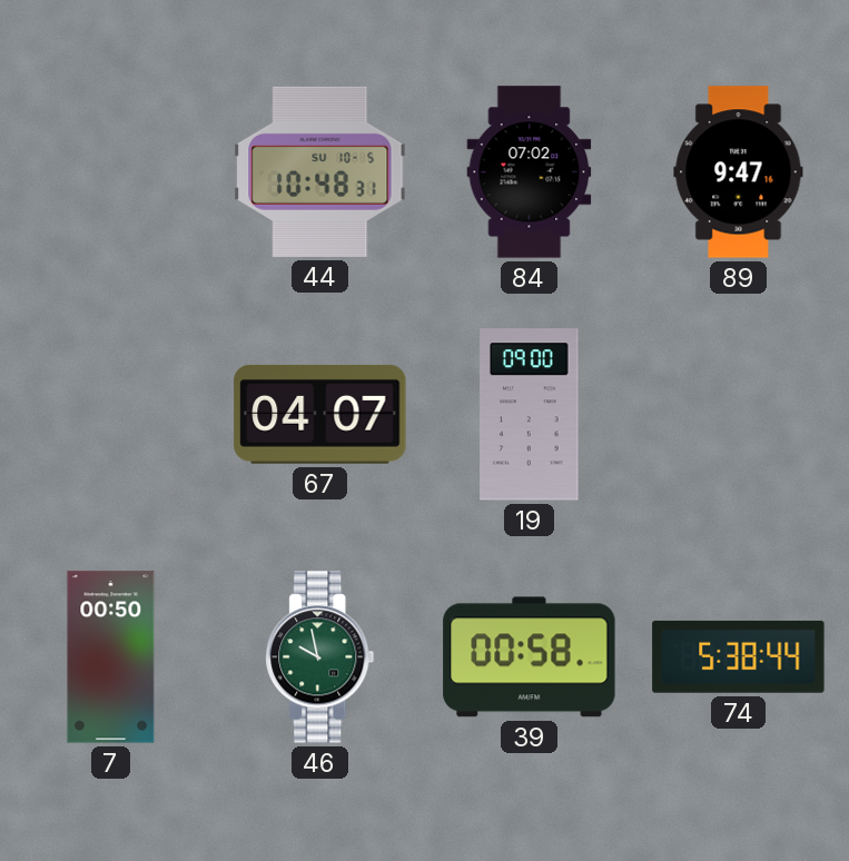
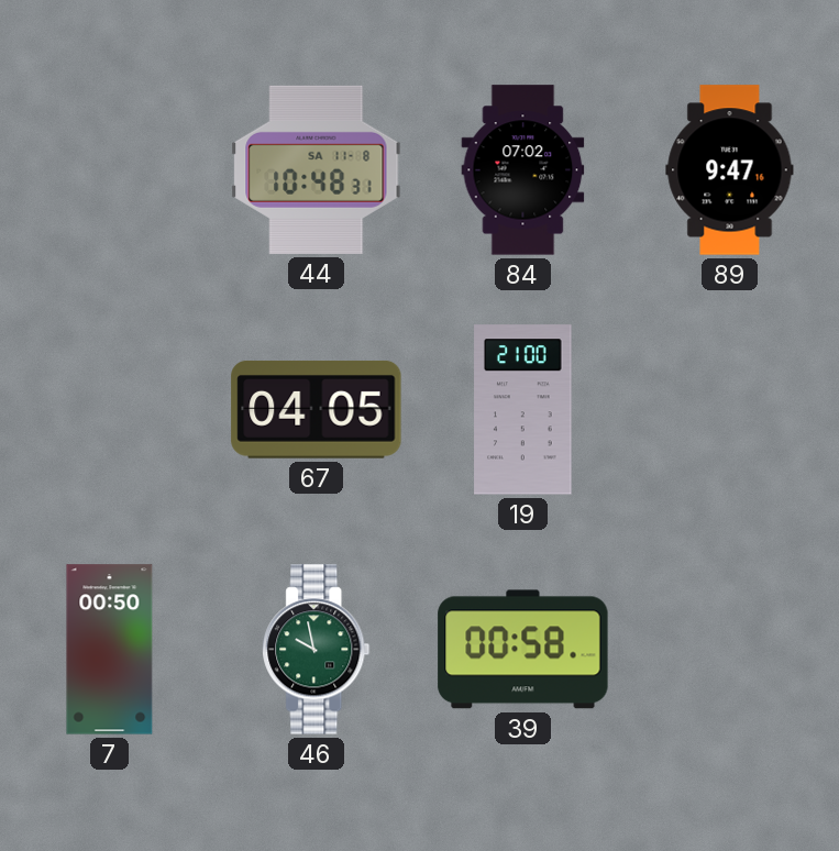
44 date: SU 10-5 -> SA 11-8
67: 04:07 -> 04:05
19: 09:00 -> 21:00
74: 5:38 -> none
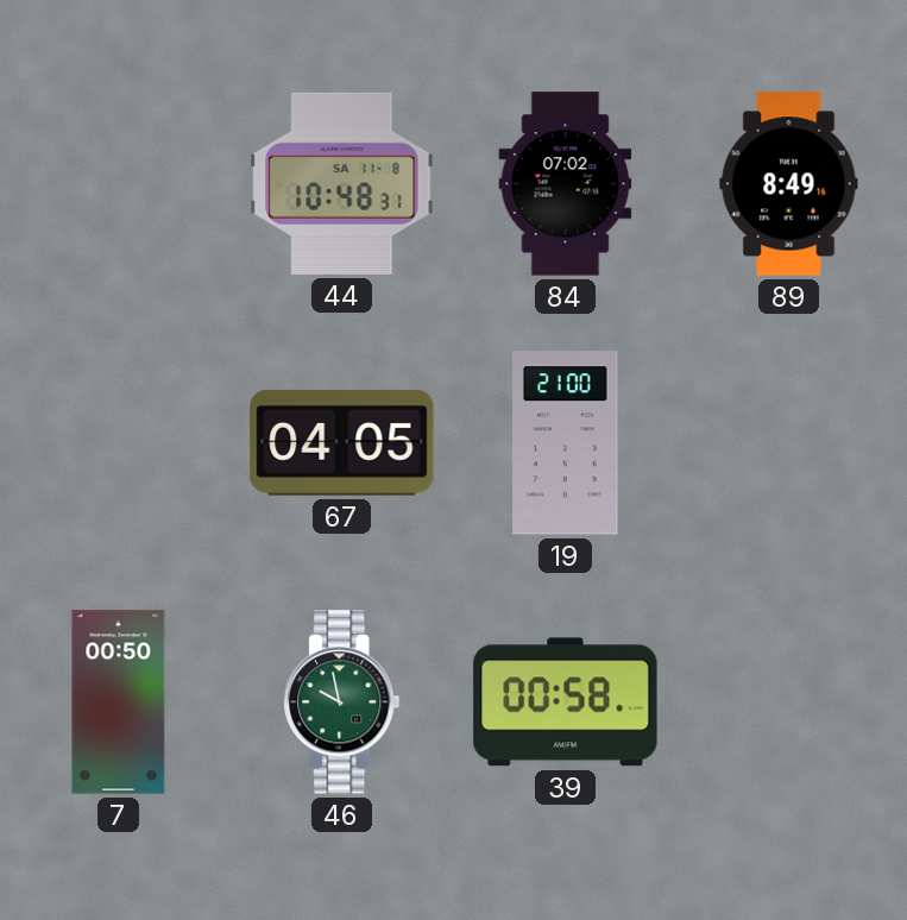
89: 9:47 -> 8:49
